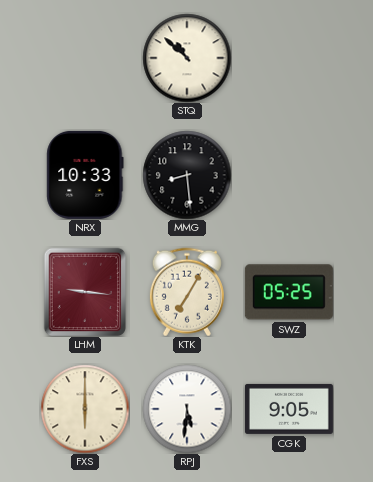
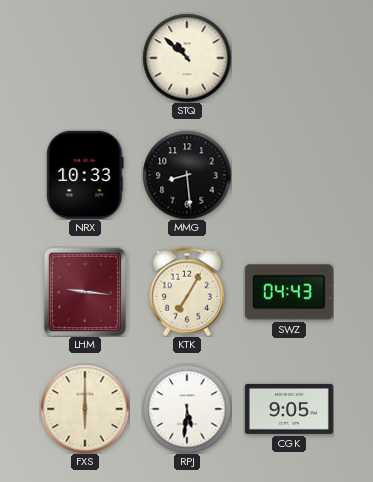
SWZ: 05:25 -> 04:43
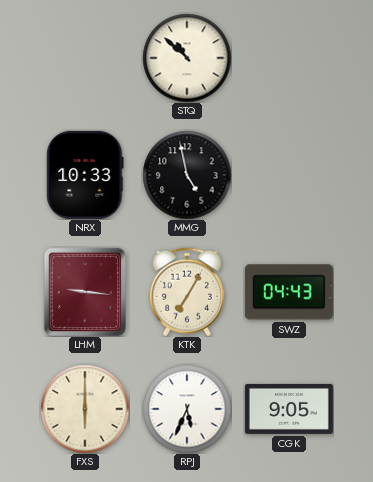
MMG: 8:29 -> 4:58
RPJ: 5:31 -> 5:34
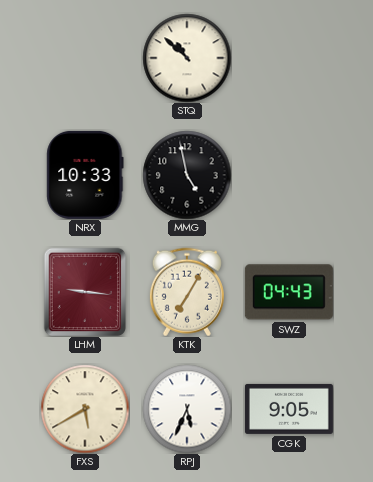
FXS: 6:00 -> 5:40
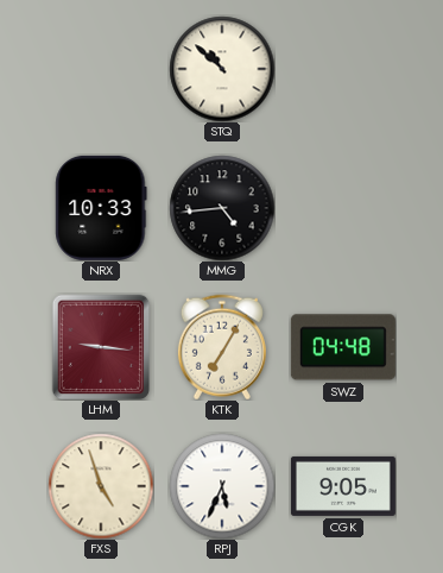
MMG: 4:58 -> 4:44
SWZ: 04:43 -> 04:48
FXS: 5:40 -> 4:57
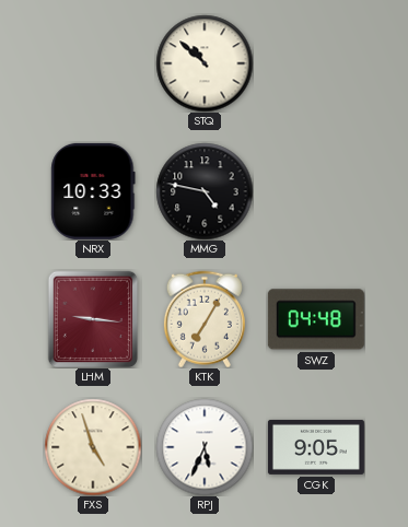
MMG: 4:44 -> 4:47
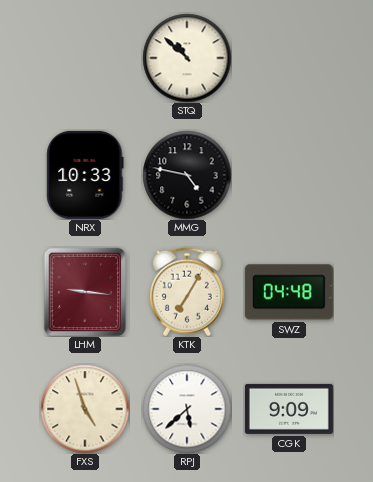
RPJ: 5:34 -> 5:38
CGK: 9:05 -> 9:09
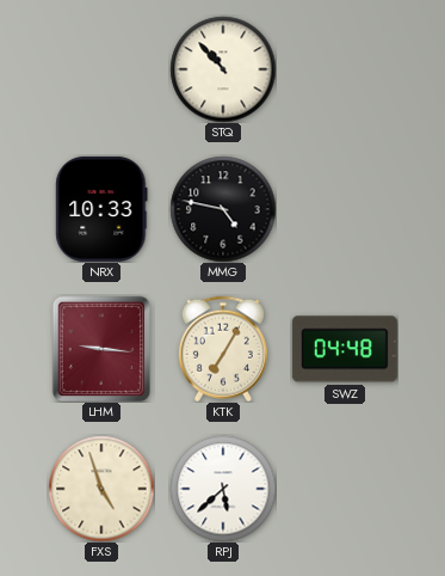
STQ: 10:52 -> 10:53
CGK: 9:09 -> none
